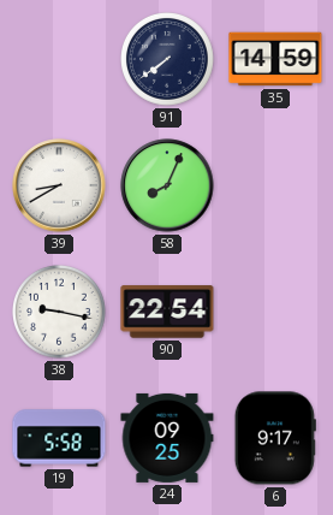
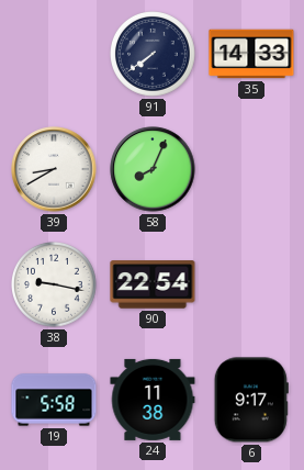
35: 14:59 -> 14:33
24: 09:25 -> 11:38
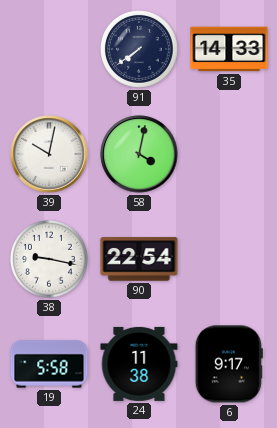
39: 8:40 -> 10:02
58: 8:04 -> 4:02
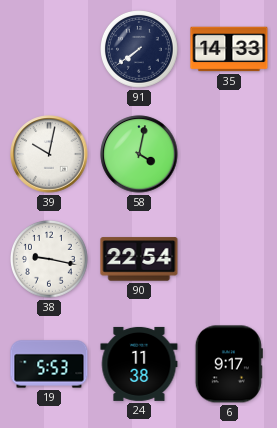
19: 5:58 -> 5:53
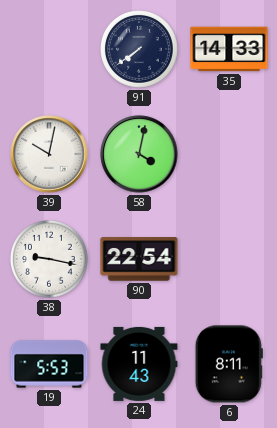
24: 11:38 -> 11:43
6: 9:17 -> 8:11
